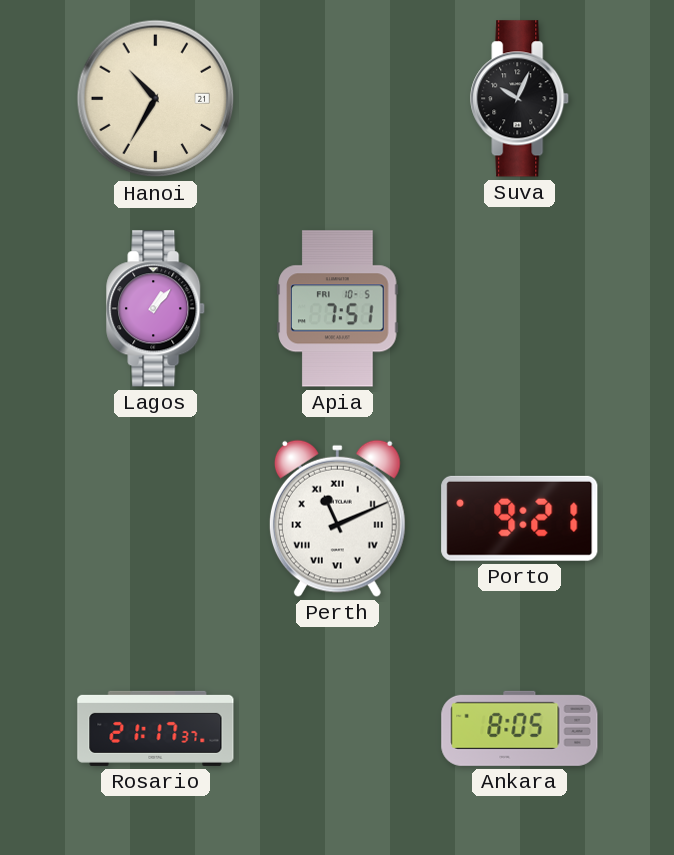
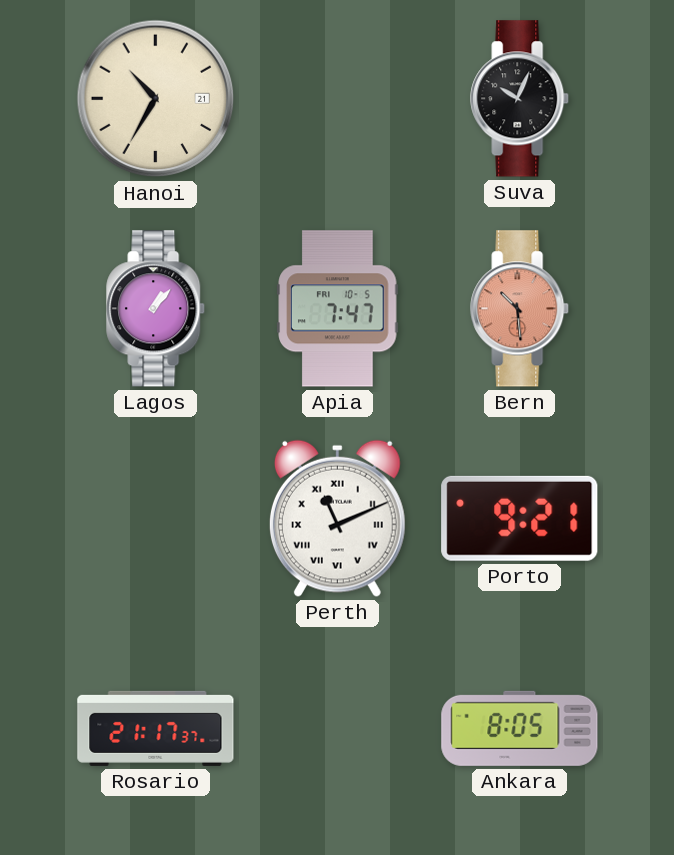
Apia: 7:51 -> 7:47
Bern: none -> 10:29
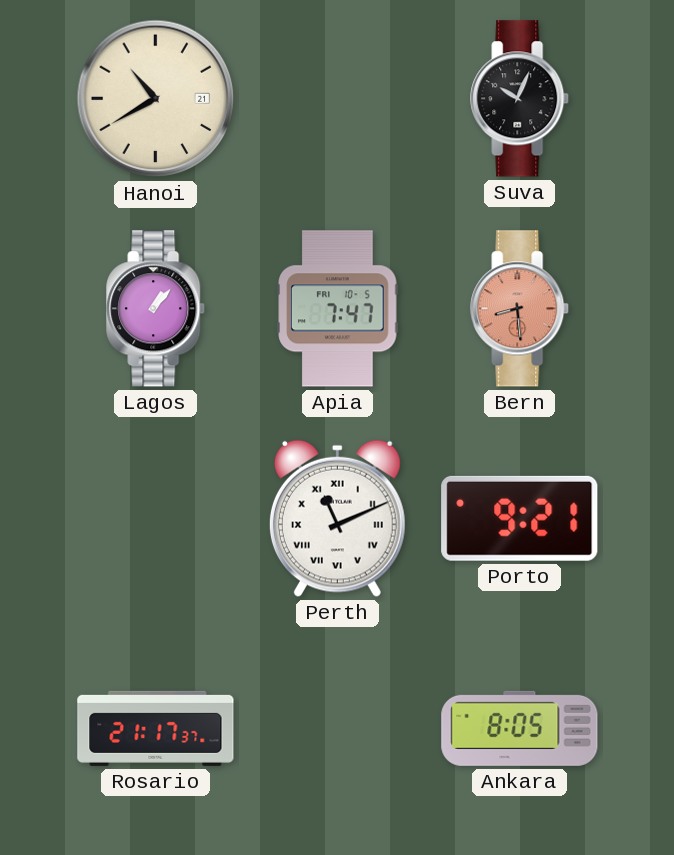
Hanoi: 10:35 -> 10:40
Bern: 10:29 -> 8:29
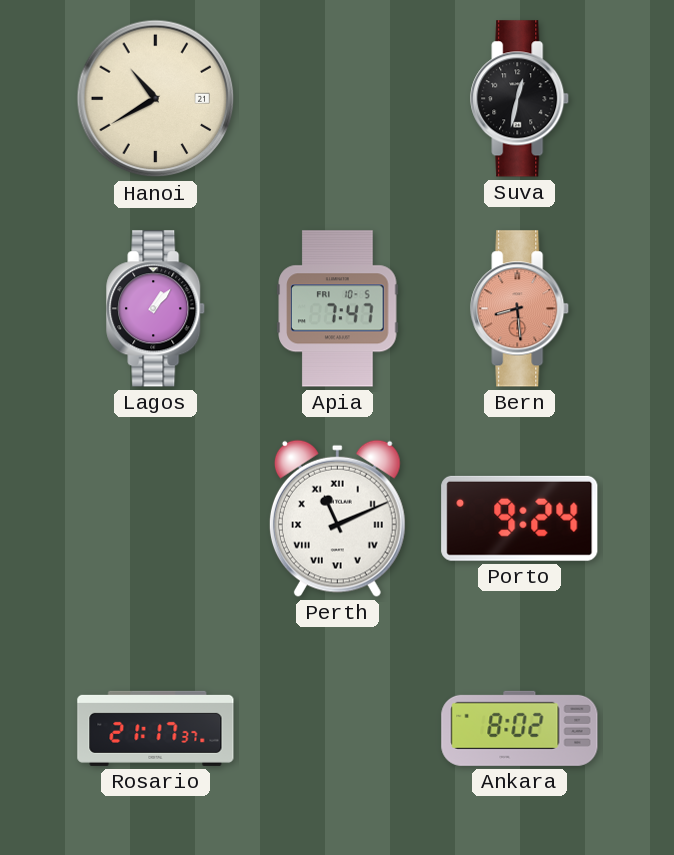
Suva: 10:04 -> 12:32
Porto: 9:21 -> 9:24
Ankara: 8:05 -> 8:02
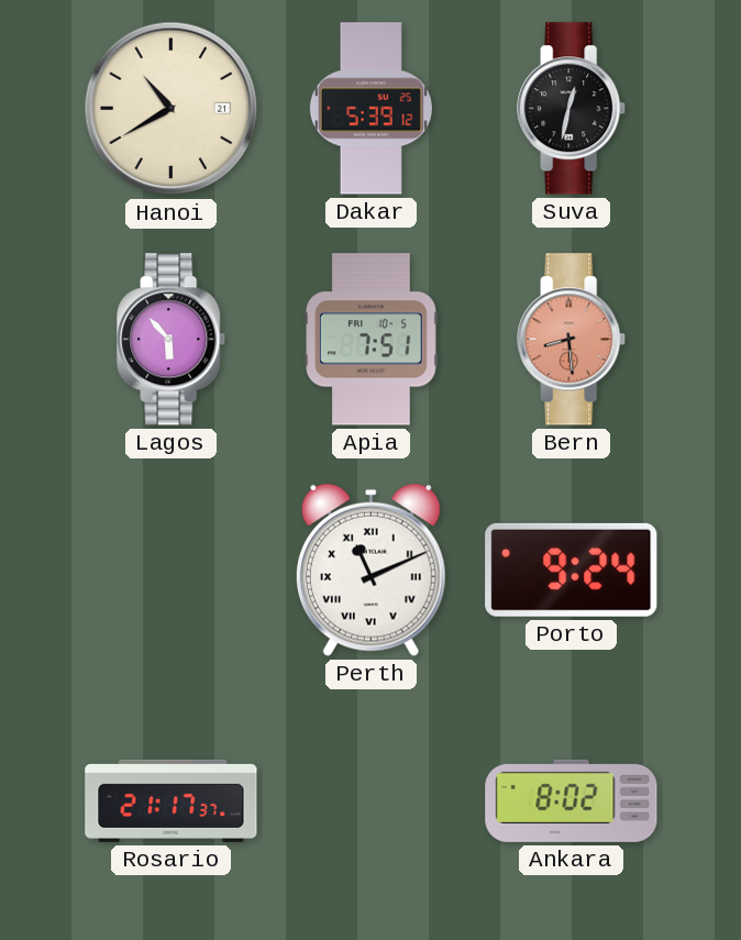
Dakar: none -> 5:39
Lagos: 1:07 -> 5:53
Apia: 7:47 -> 7:51
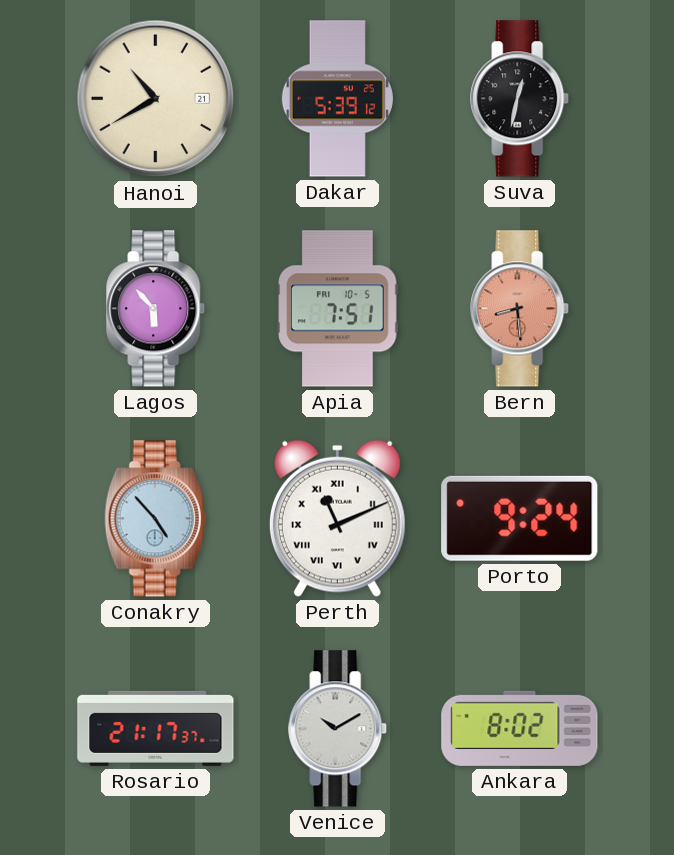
Conakry: none -> 4:53
Venice: none -> 10:10
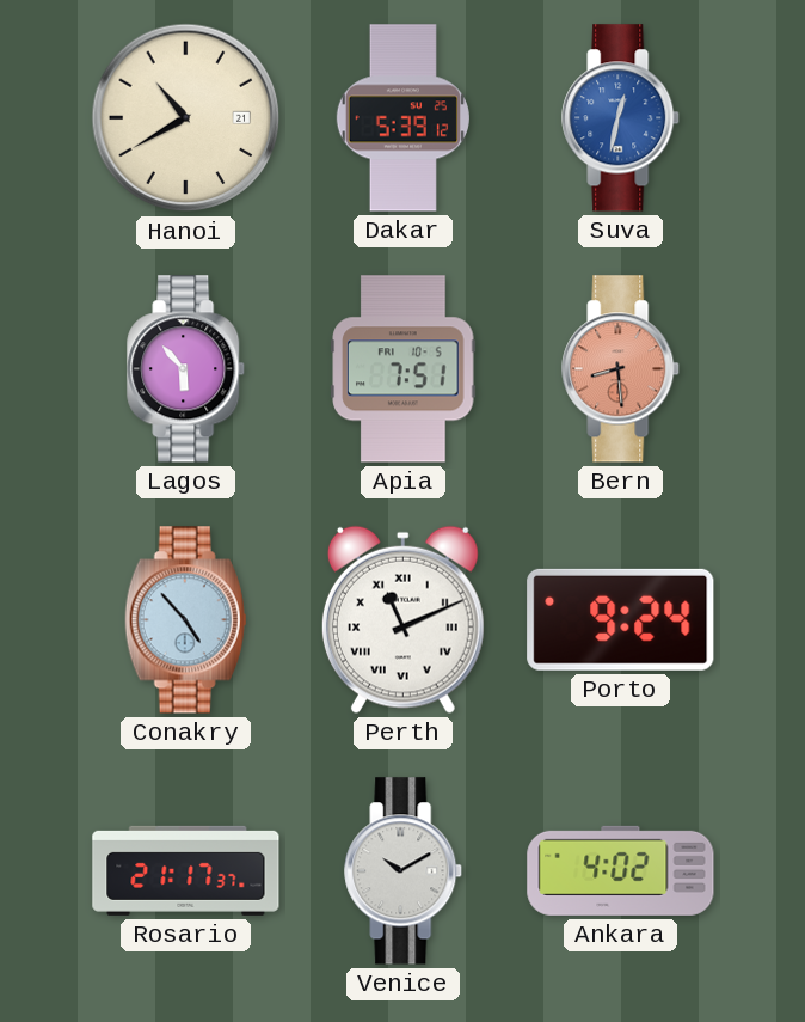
Suva dial: black -> blue
Ankara: 8:02 -> 4:02
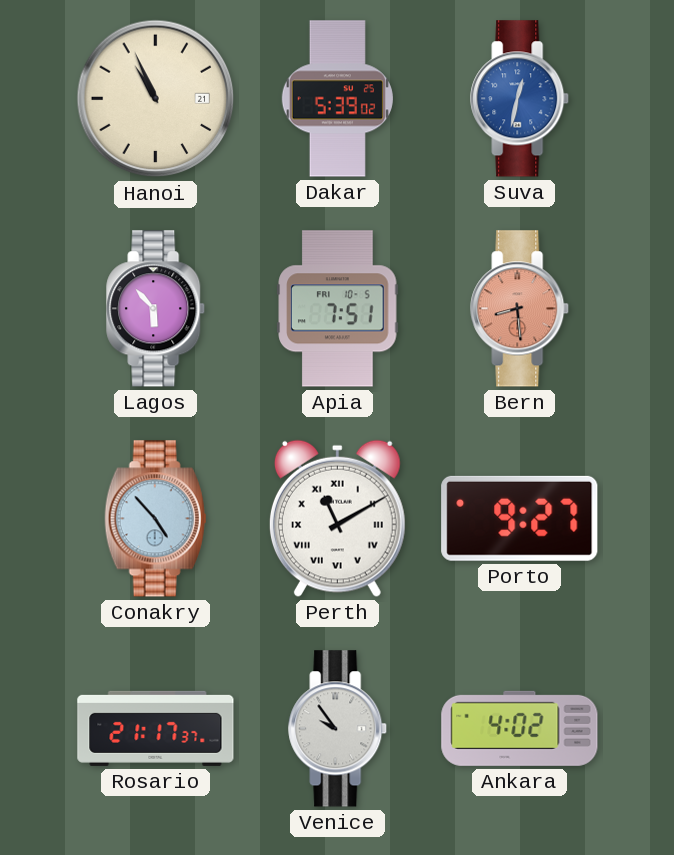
Hanoi: 10:40 -> 10:56
Dakar: 5:39:12 -> 5:39:02
Perth: 11:11 -> 11:10
Porto: 9:24 -> 9:27
Venice: 10:10 -> 9:54
